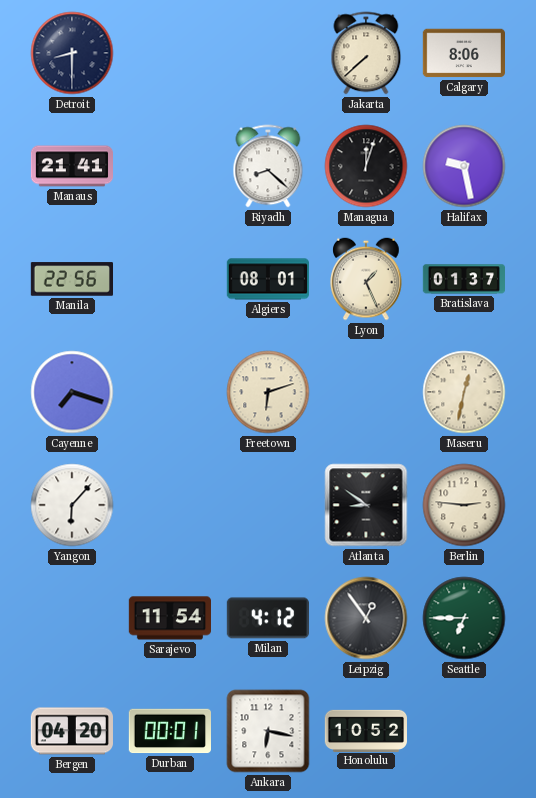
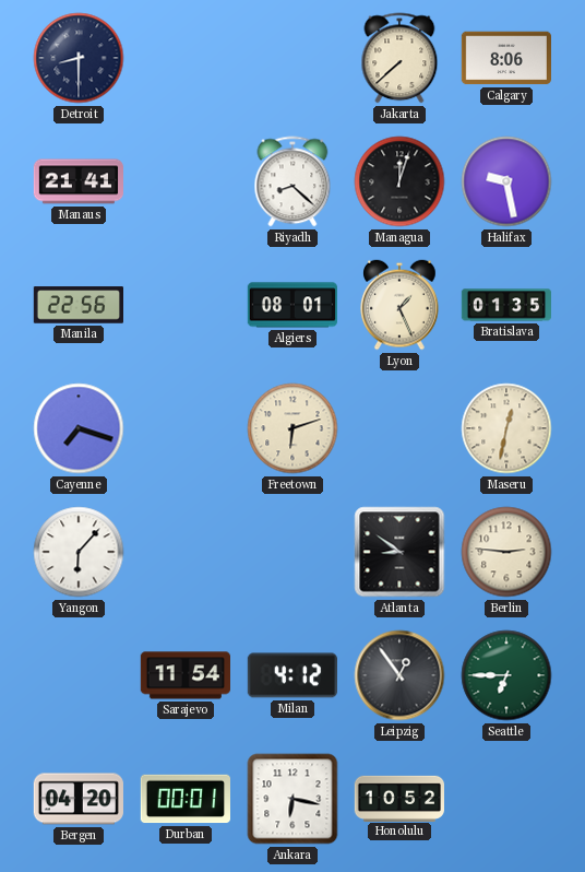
Bratislava: 01:37 -> 01:35
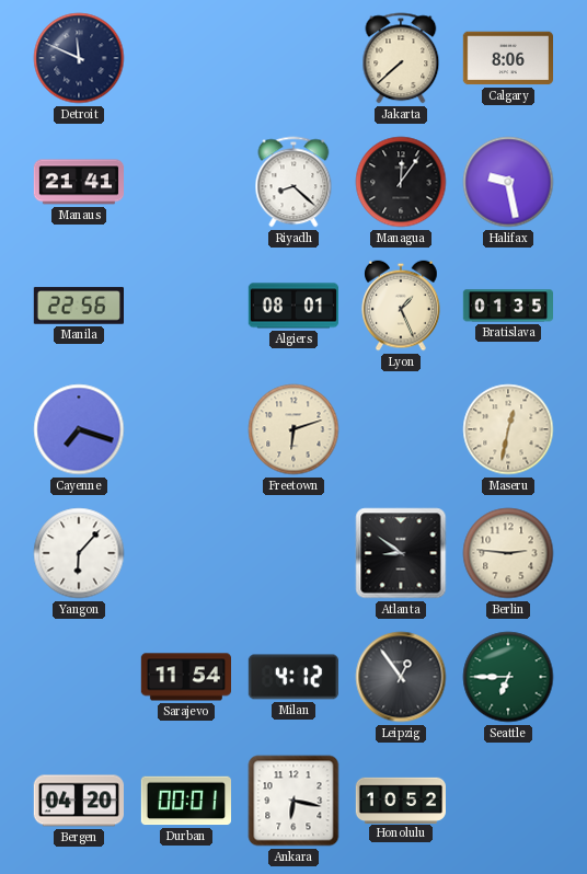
Detroit: 8:30 -> 11:49
Managua: 12:03 -> 12:06
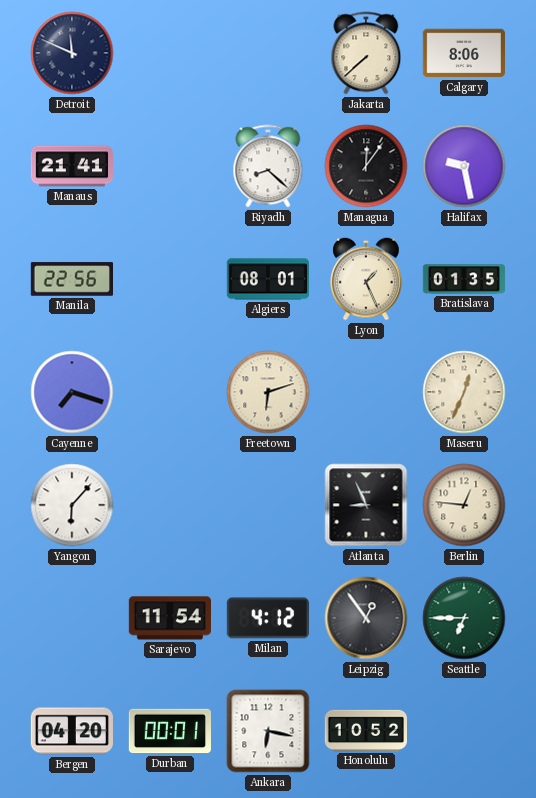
Maseru: 12:32 -> 12:34
Atlanta: 8:51 -> 8:56
Berlin: 2:46 -> 12:46
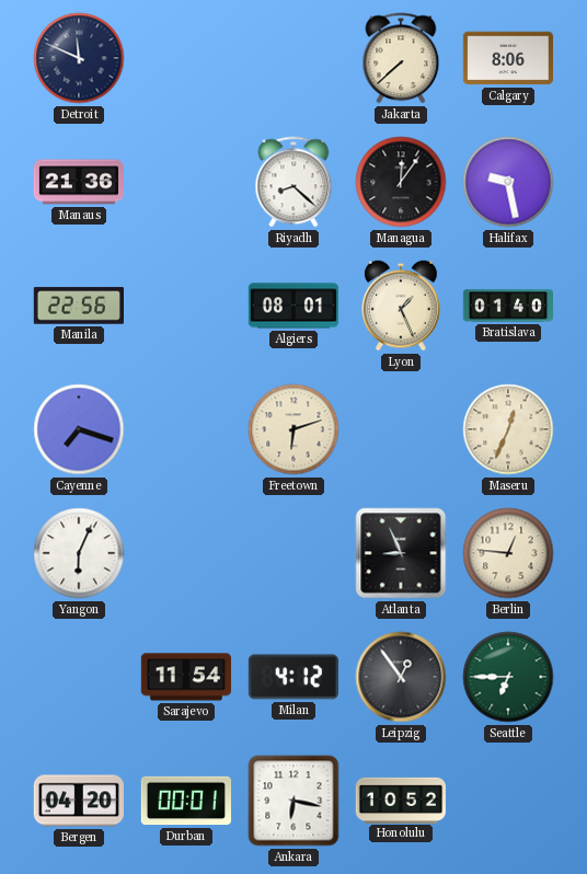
Manaus: 21:41 -> 21:36
Bratislava: 01:35 -> 01:40
Yangon: 6:07 -> 6:04
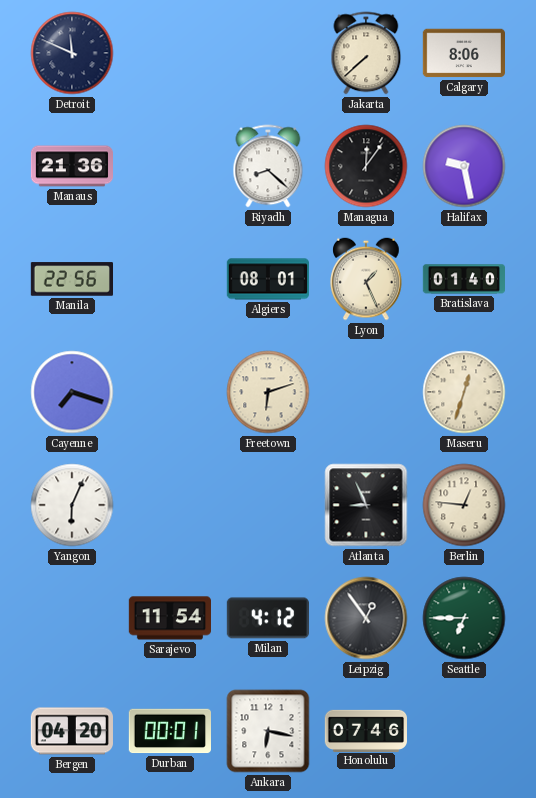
Maseru: 12:34 -> 12:33
Honolulu: 10:52 -> 07:46
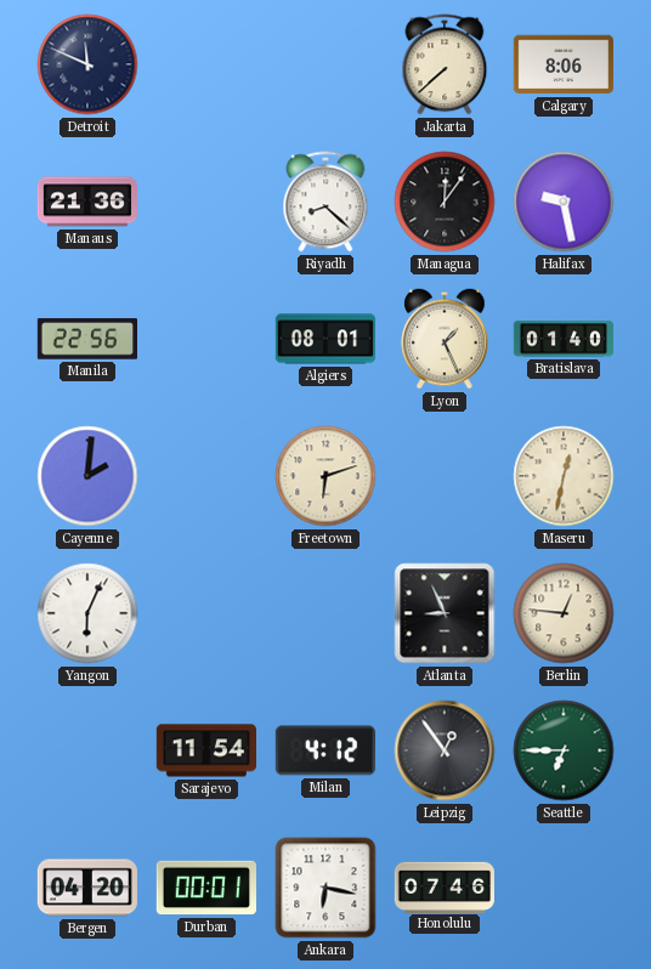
Cayenne: 7:18 -> 2:01
Maseru: 12:33 -> 12:32
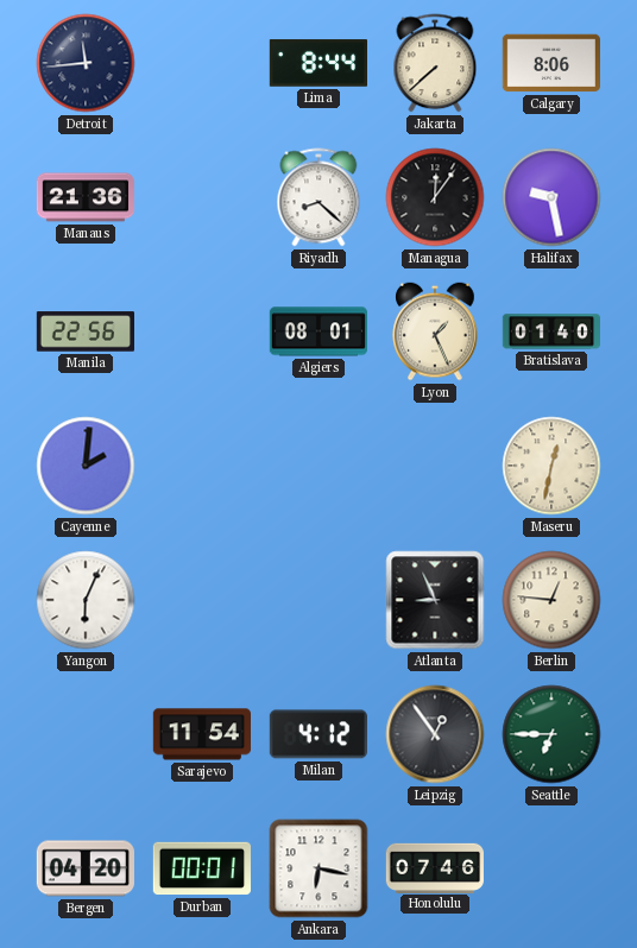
Detroit: 11:49 -> 11:44
Lima: none -> 8:44
Freetown: 6:12 -> none
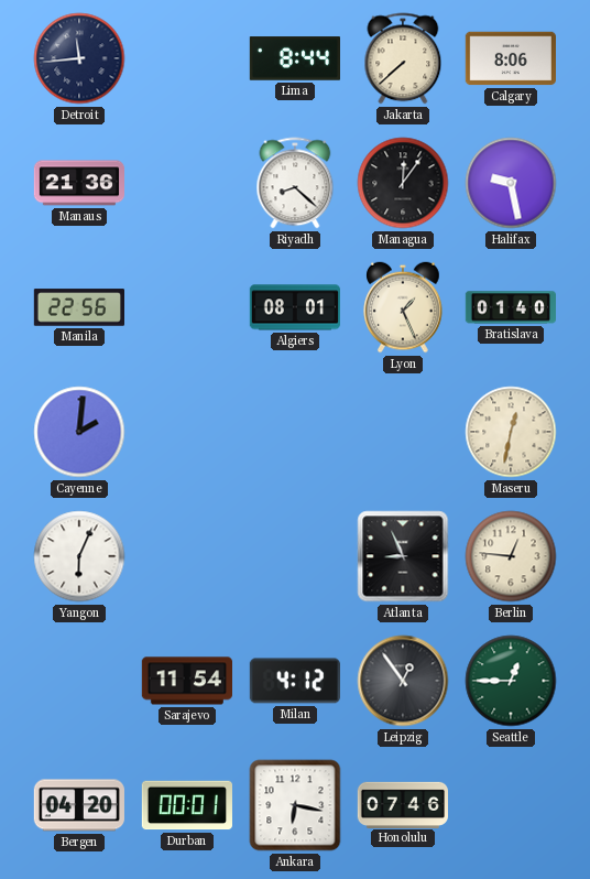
Seattle: 6:45 -> 12:45
